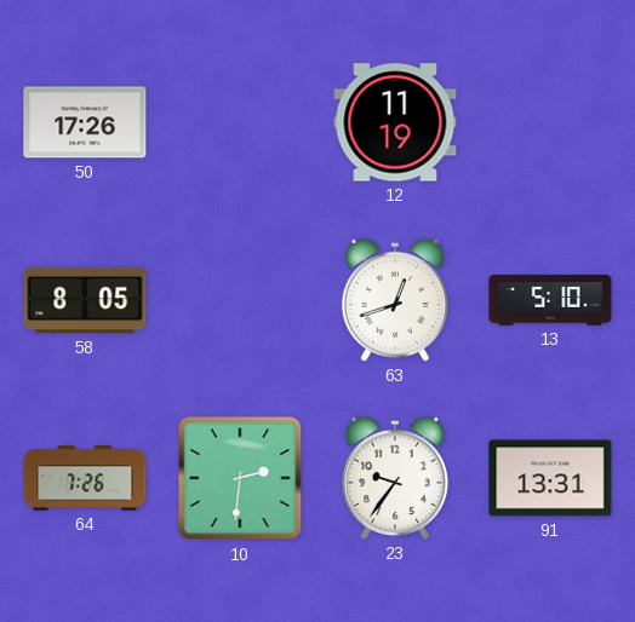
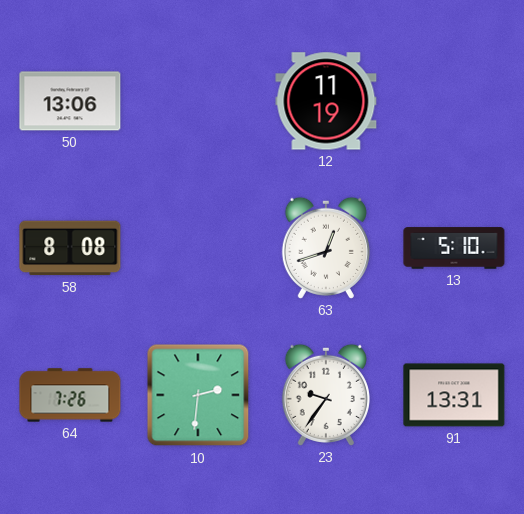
50: 17:26 -> 13:06
58: 8:05 -> 8:08
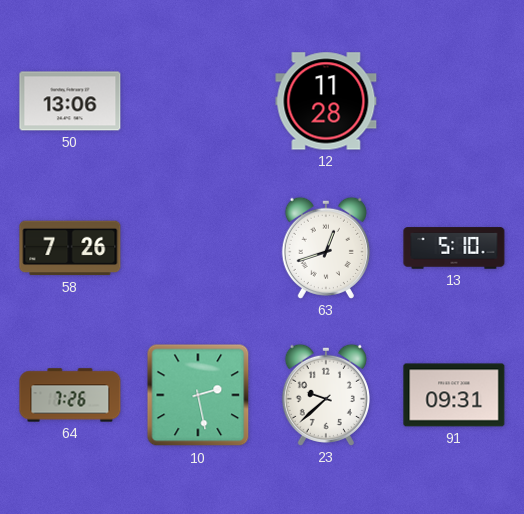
12: 11:19 -> 11:28
58: 8:08 -> 7:26
10: 2:31 -> 2:28
23: 9:36 -> 9:38
91: 13:31 -> 09:31
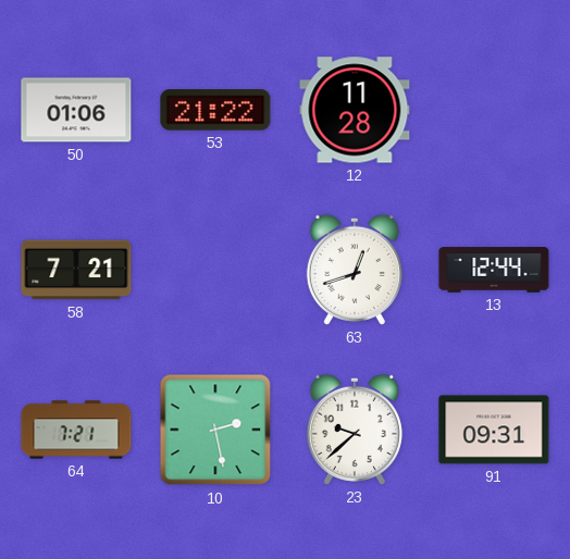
50: 13:06 -> 01:06
53: none -> 21:22
58: 7:26 -> 7:21
13: 5:10 -> 12:44
64: 7:26 -> 7:21
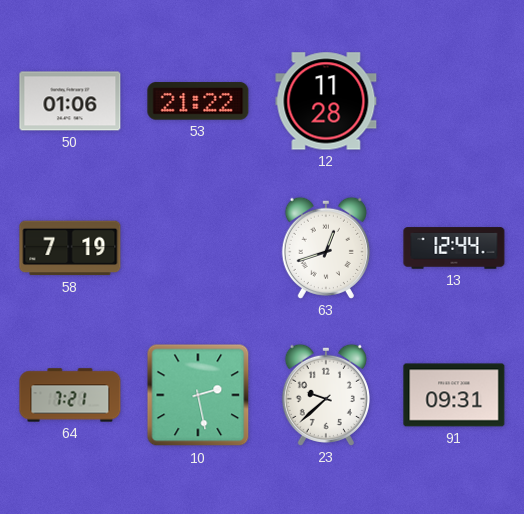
58: 7:21 -> 7:19
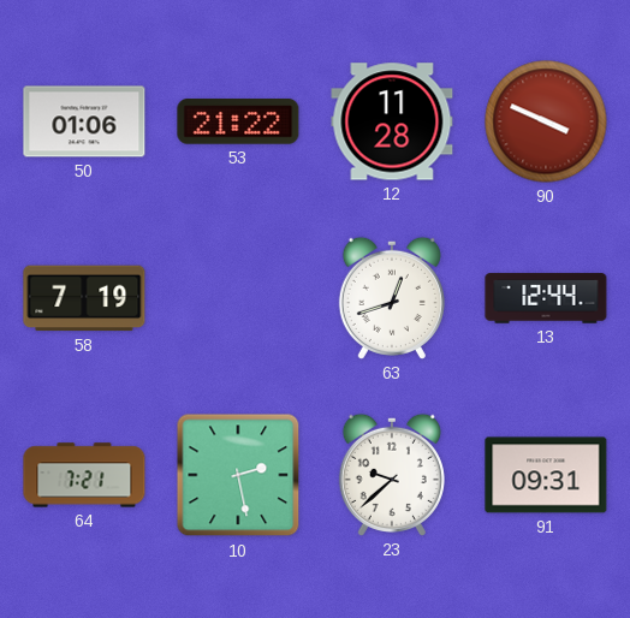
90: none -> 3:49
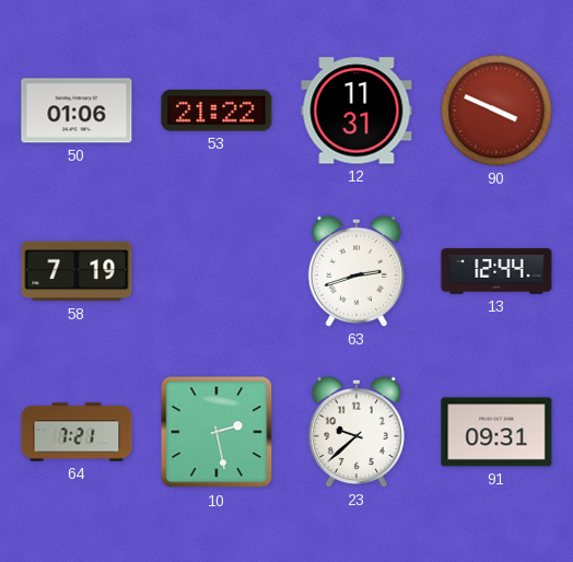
12: 11:28 -> 11:31
63: 12:42 -> 2:42
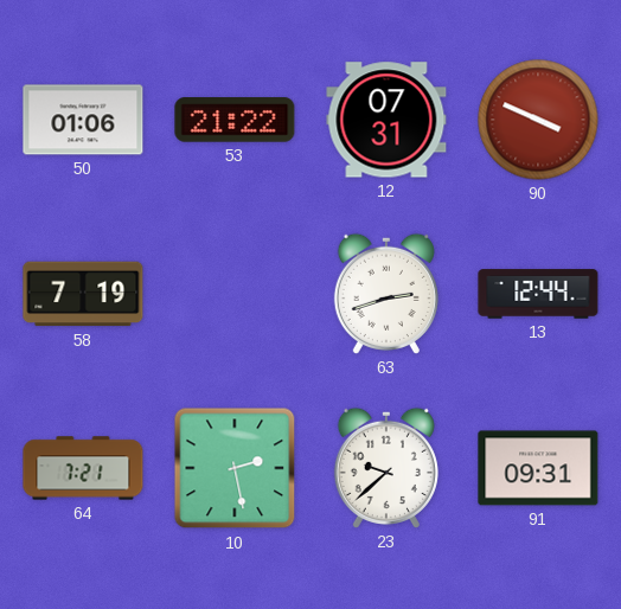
12: 11:31 -> 07:31
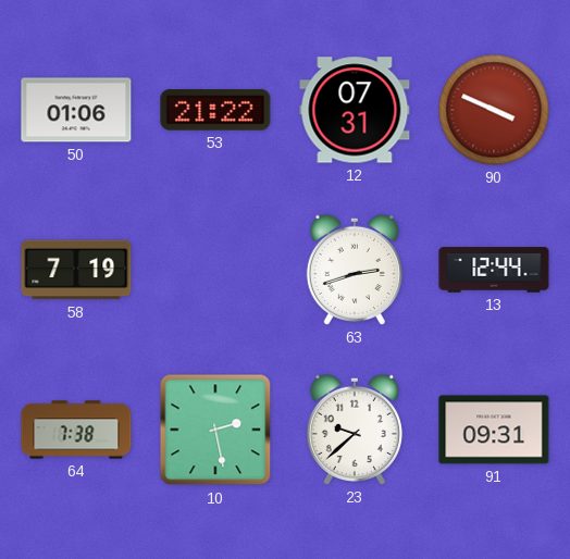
64: 7:21 -> 7:38
